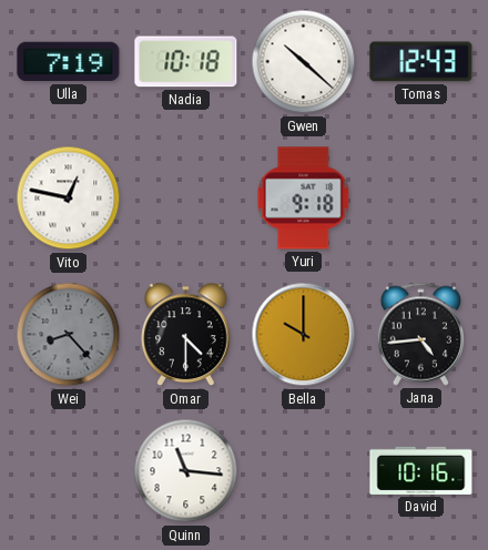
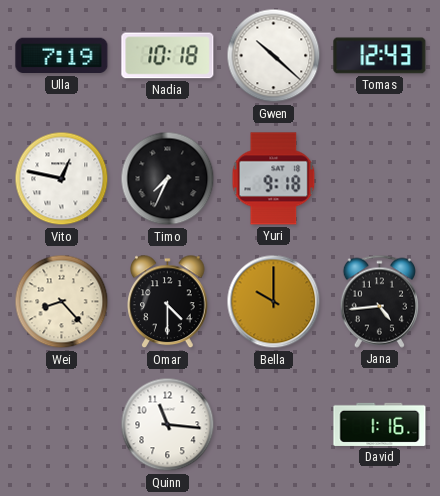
Timo: none -> 7:34
Wei dial: grey -> cream
David: 10:16 -> 1:16
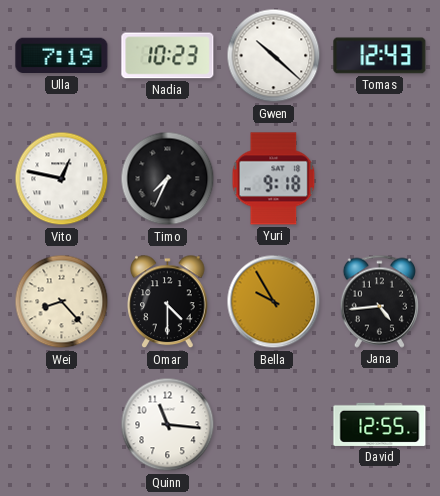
Nadia: 10:18 -> 10:23
Bella: 10:00 -> 9:55
David: 1:16 -> 12:55
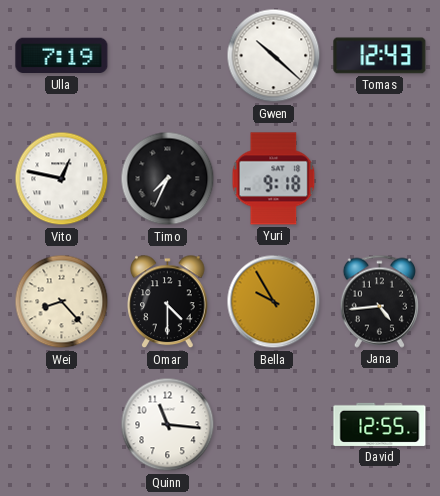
Nadia: 10:23 -> none
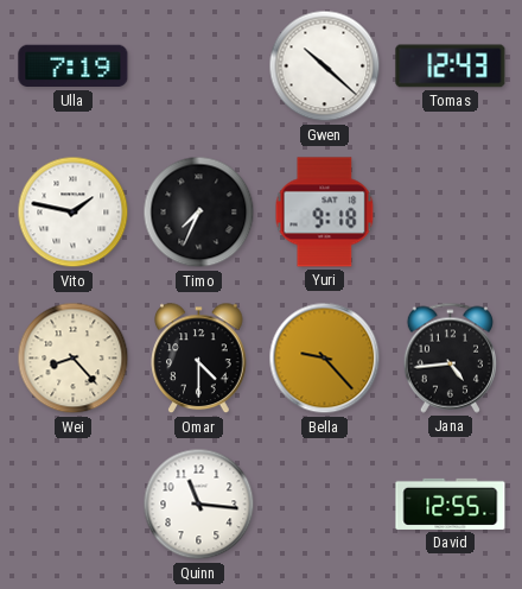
Vito: 12:47 -> 1:47
Bella: 9:55 -> 9:23
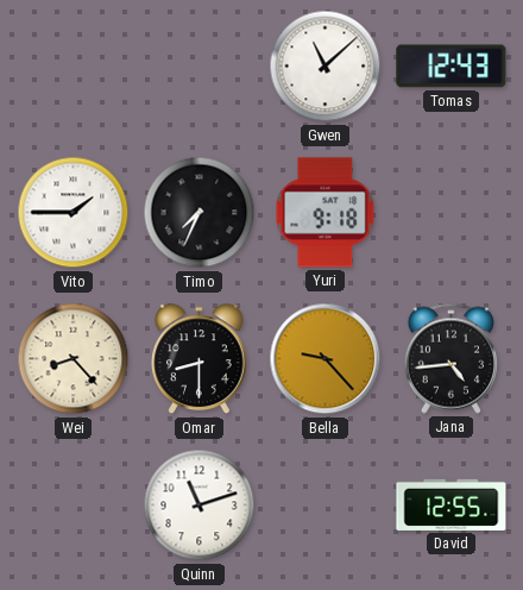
Ulla: 7:19 -> none
Gwen: 10:22 -> 11:08
Vito: 1:47 -> 1:45
Omar: 4:30 -> 8:30
Quinn: 11:16 -> 11:12
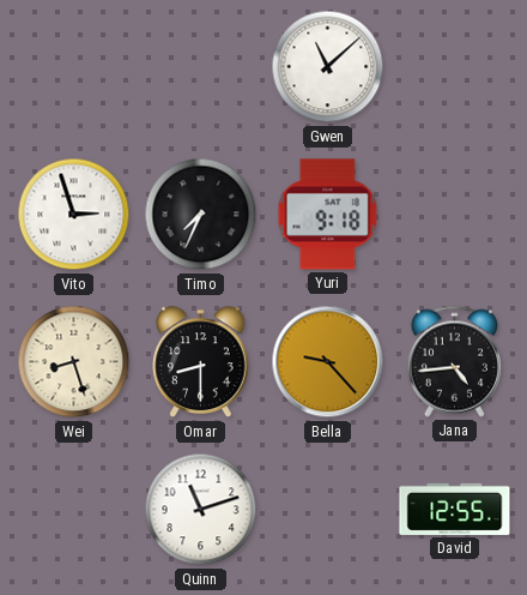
Tomas: 12:43 -> none
Vito: 1:45 -> 2:57
Wei: 8:23 -> 8:27
